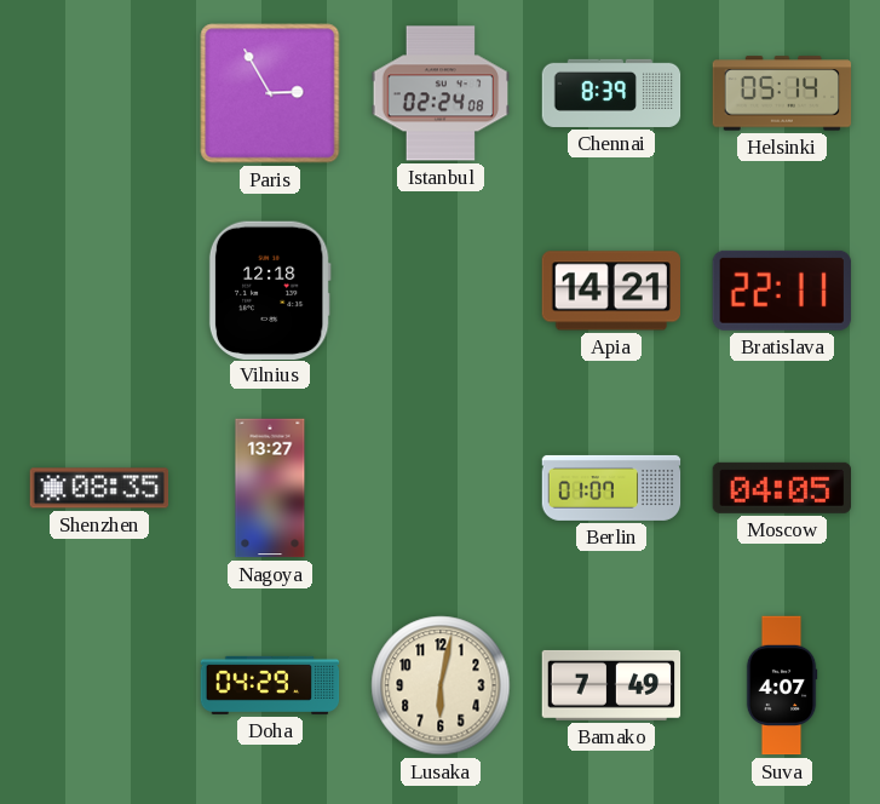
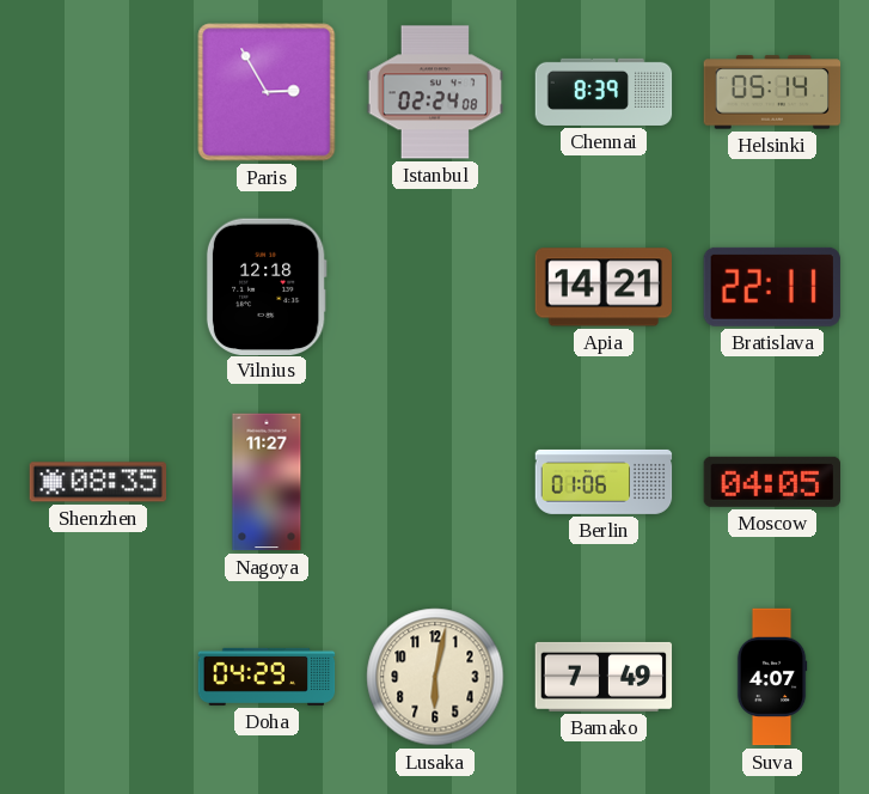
Nagoya: 13:27 -> 11:27
Berlin: 01:07 -> 01:06
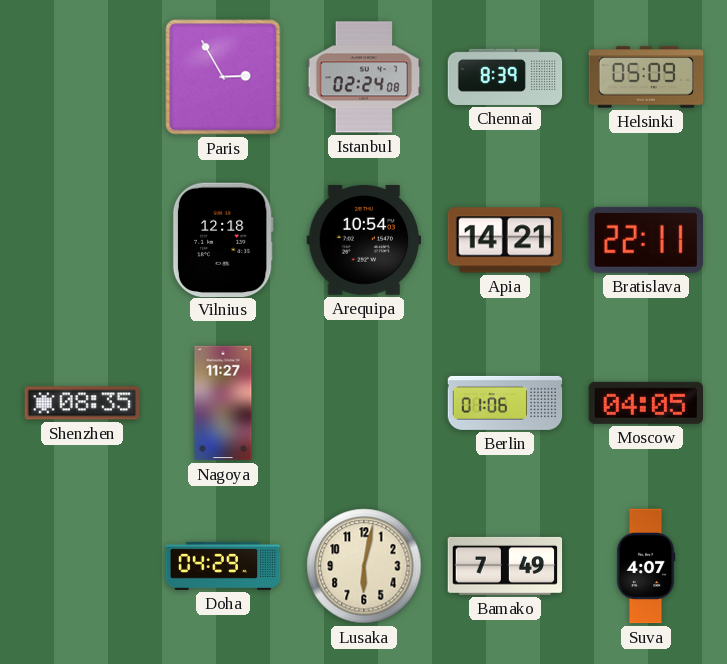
Helsinki: 05:14 -> 05:09
Arequipa: none -> 10:54
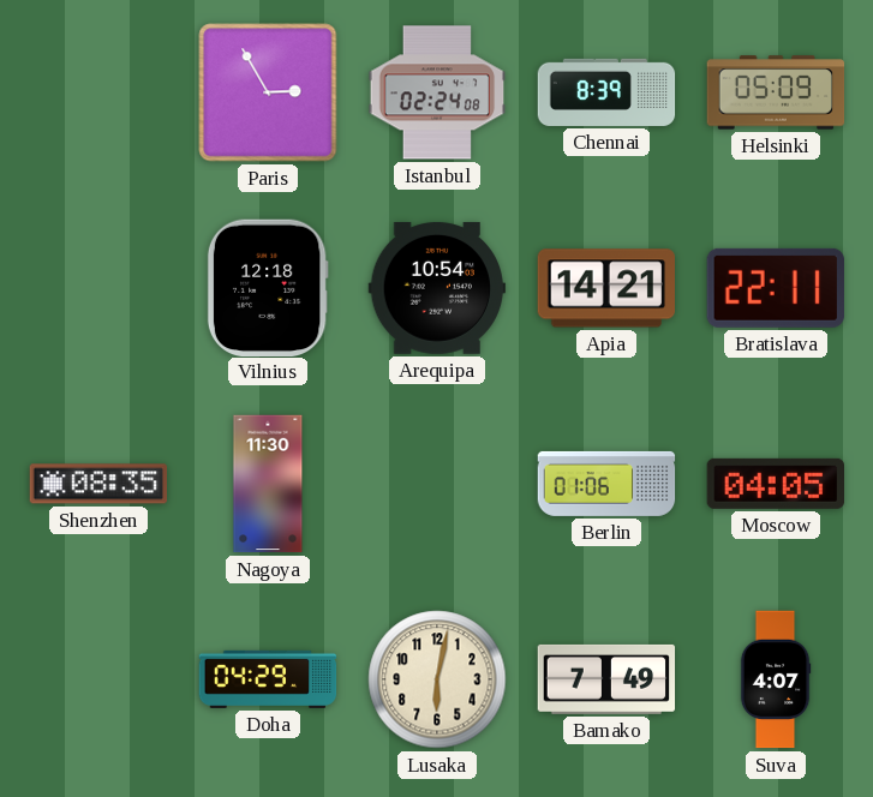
Nagoya: 11:27 -> 11:30
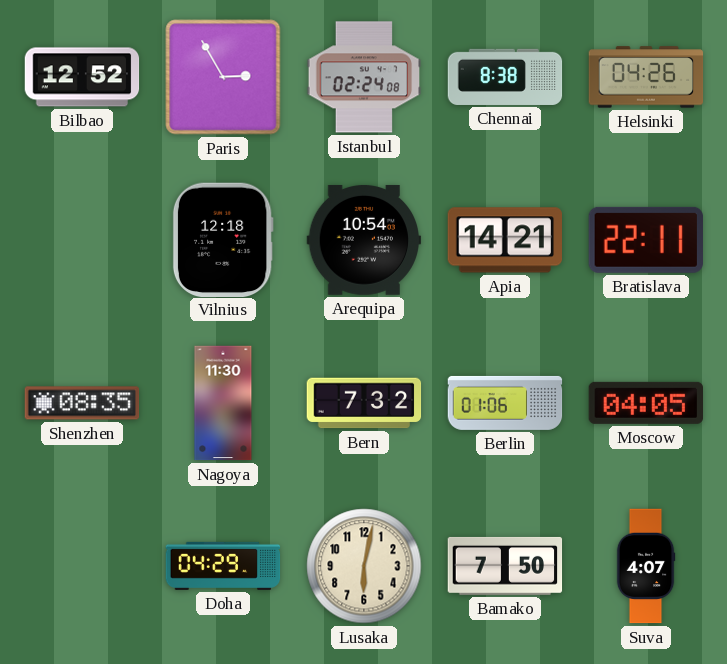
Bilbao: none -> 12:52
Chennai: 8:39 -> 8:38
Helsinki: 05:09 -> 04:26
Bern: none -> 7:32
Bamako: 7:49 -> 7:50
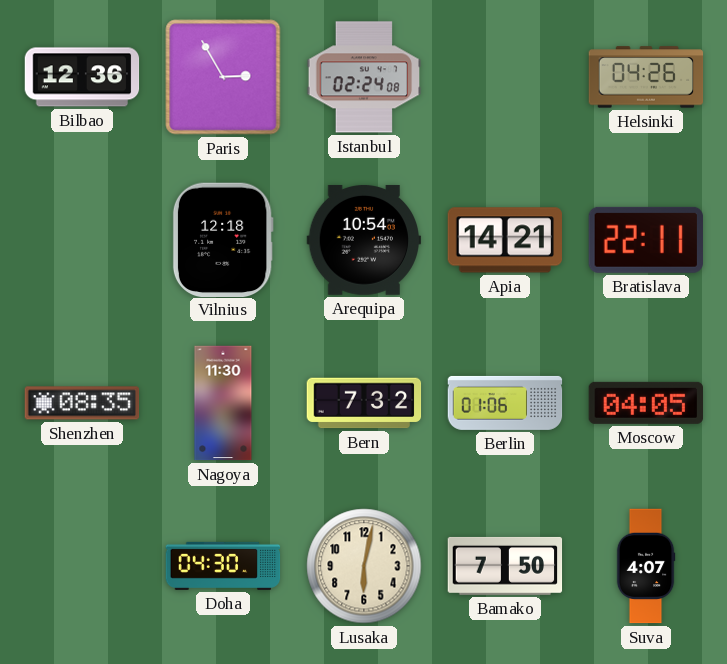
Bilbao: 12:52 -> 12:36
Chennai: 8:38 -> none
Doha: 04:29 -> 04:30
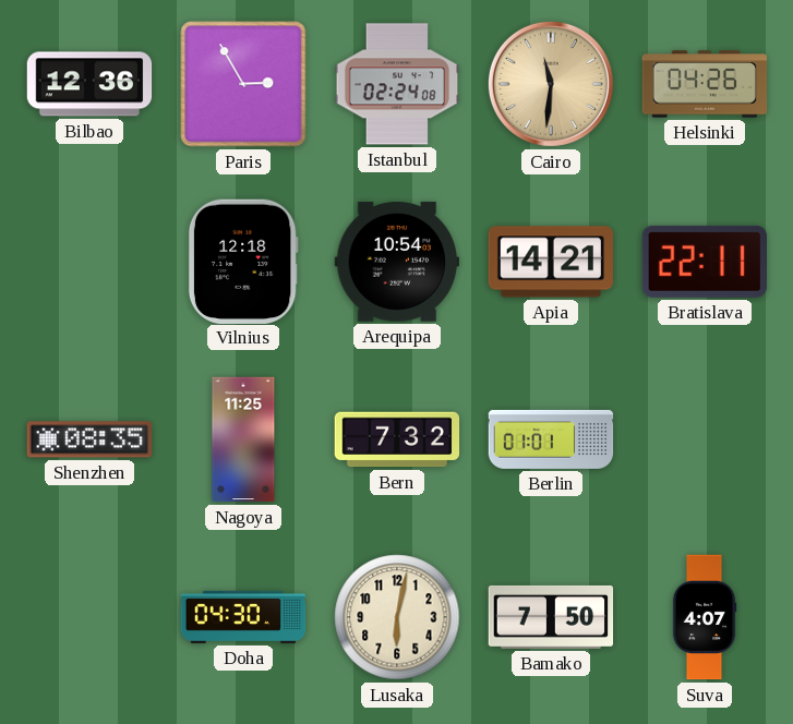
Cairo: none -> 11:31
Nagoya: 11:30 -> 11:25
Berlin: 01:06 -> 01:01
Moscow: 04:05 -> none
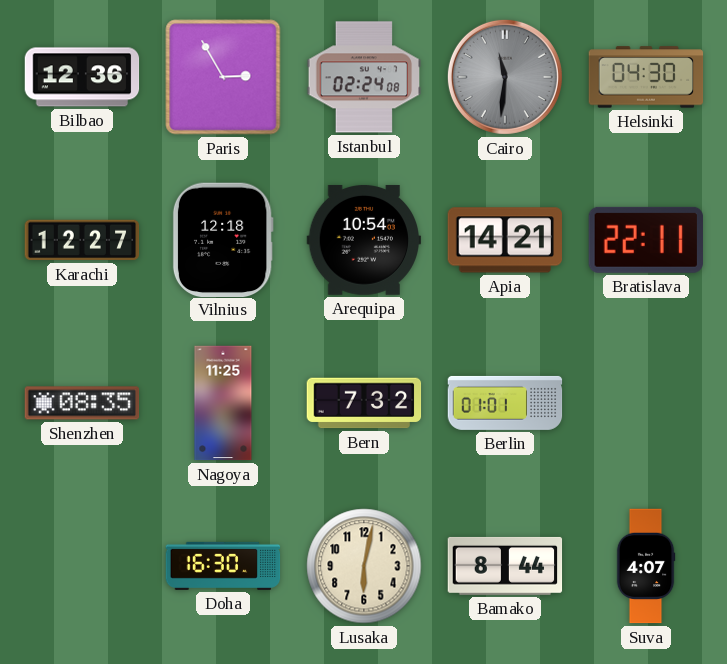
Cairo dial: champagne -> grey
Helsinki: 04:26 -> 04:30
Karachi: none -> 12:27
Doha: 04:30 -> 16:30
Bamako: 7:50 -> 8:44
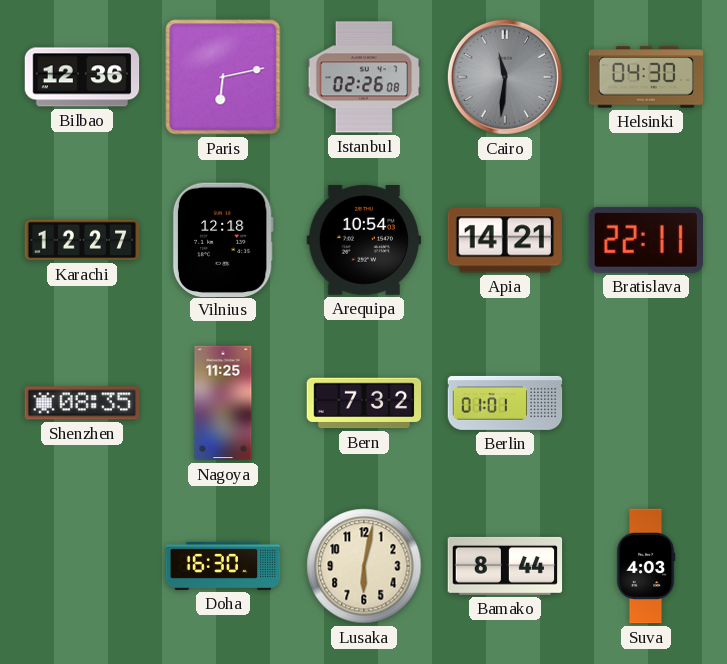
Paris: 2:55 -> 6:13
Istanbul: 02:24 -> 02:26
Suva: 4:07 -> 4:03
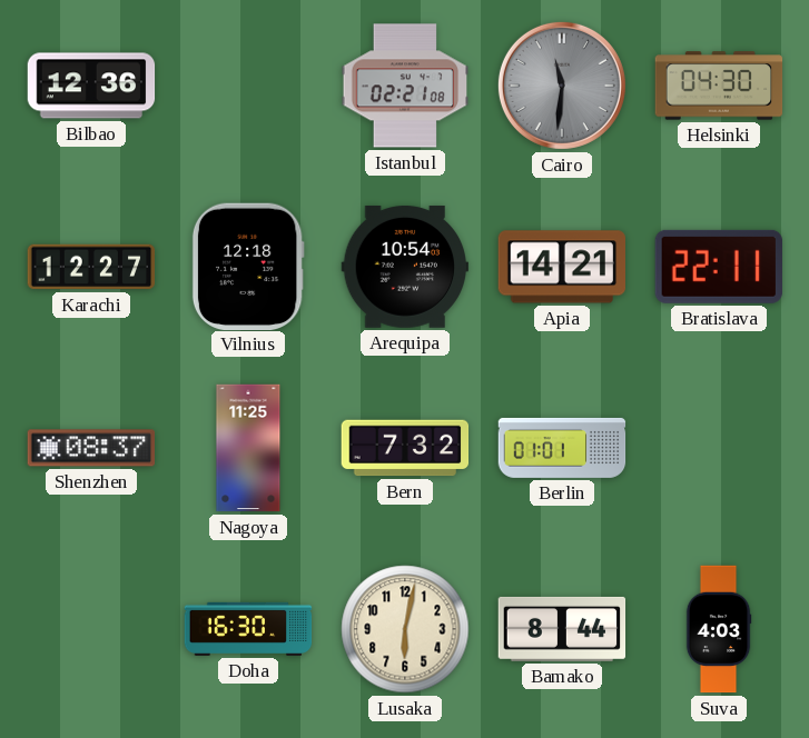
Paris: 6:13 -> none
Istanbul: 02:26 -> 02:21
Shenzhen: 08:35 -> 08:37
